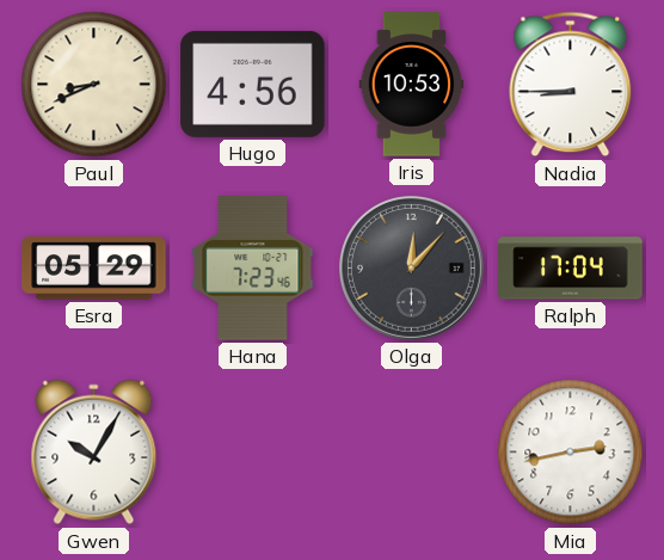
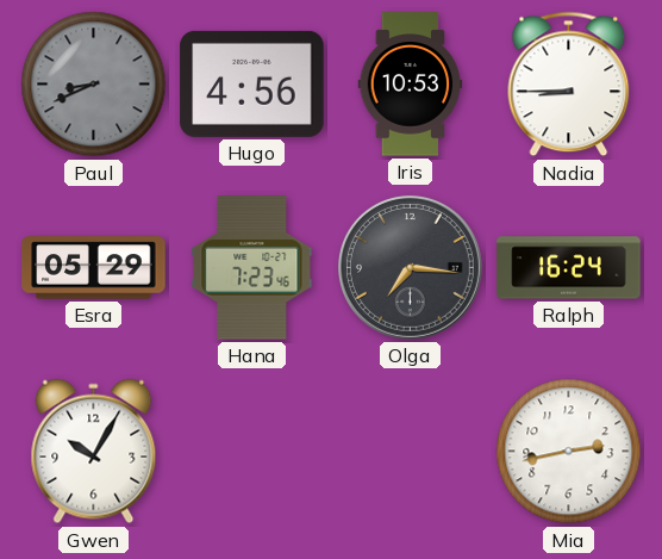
Paul dial: cream -> grey
Olga: 12:07 -> 7:16
Ralph: 17:04 -> 16:24
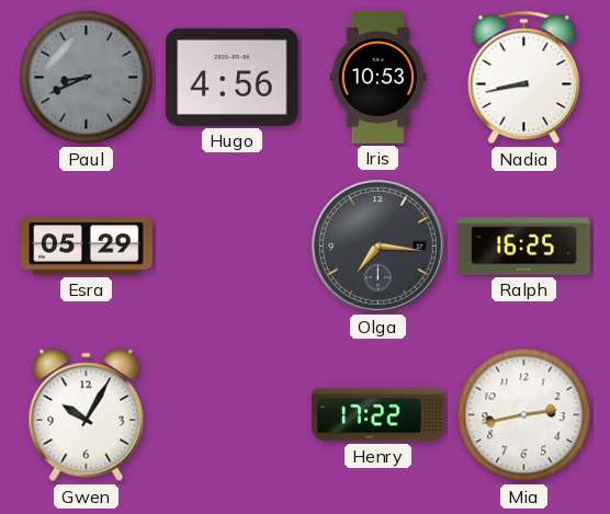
Nadia: 8:45 -> 8:43
Hana: 7:23 -> none
Ralph: 16:24 -> 16:25
Henry: none -> 17:22
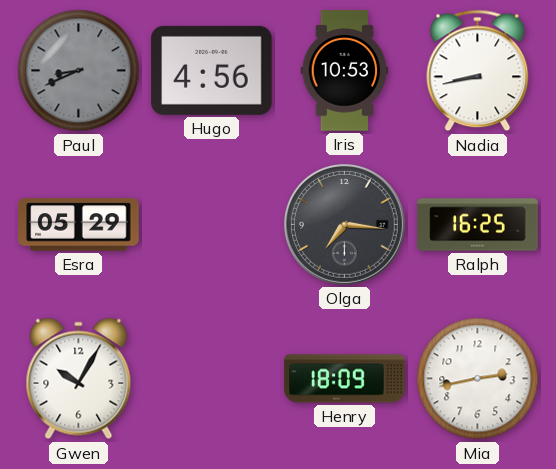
Henry: 17:22 -> 18:09
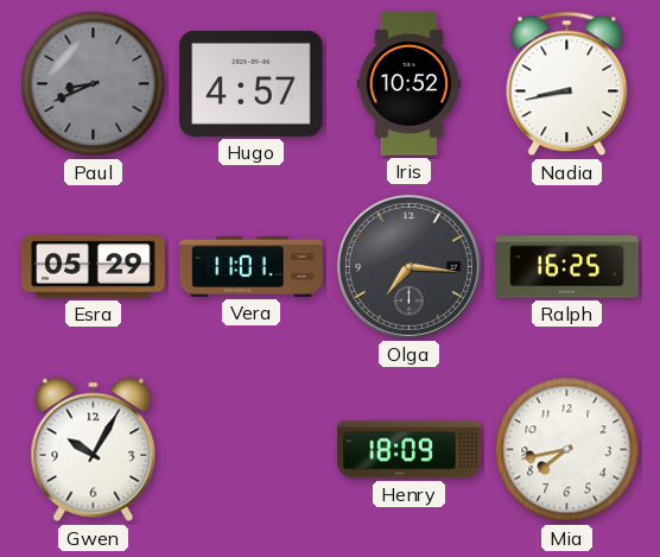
Hugo: 4:56 -> 4:57
Iris: 10:53 -> 10:52
Vera: none -> 11:01
Mia: 2:43 -> 7:43
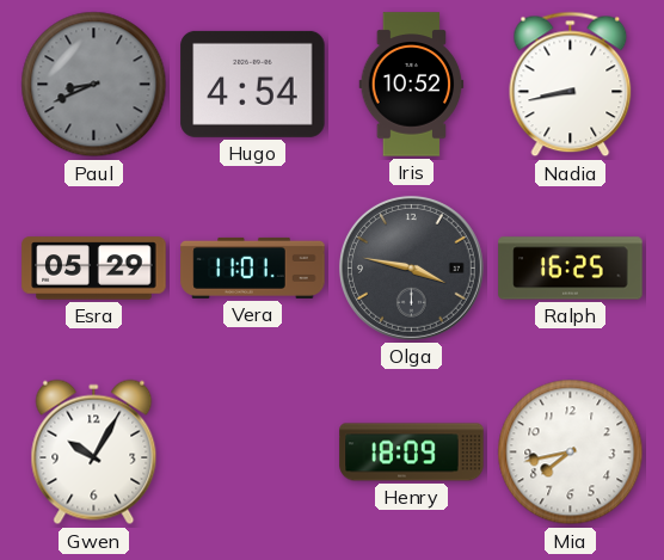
Hugo: 4:57 -> 4:54
Olga: 7:16 -> 3:47
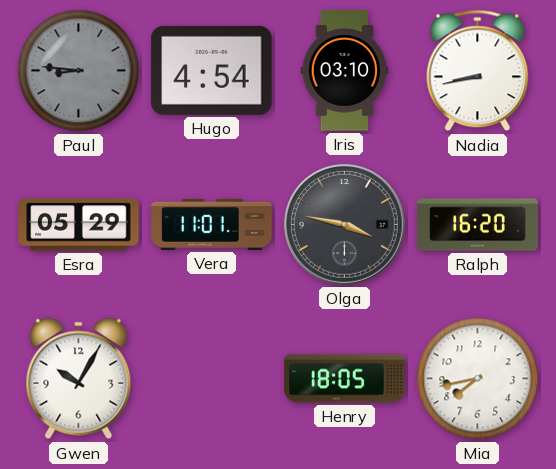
Paul: 8:41 -> 8:46
Iris: 10:52 -> 03:10
Ralph: 16:25 -> 16:20
Henry: 18:09 -> 18:05
